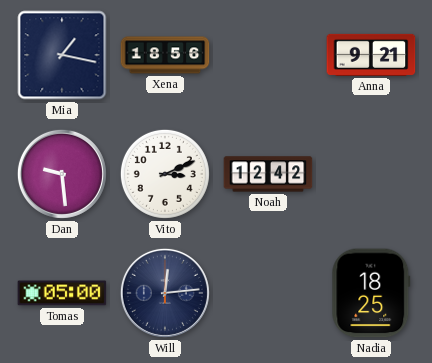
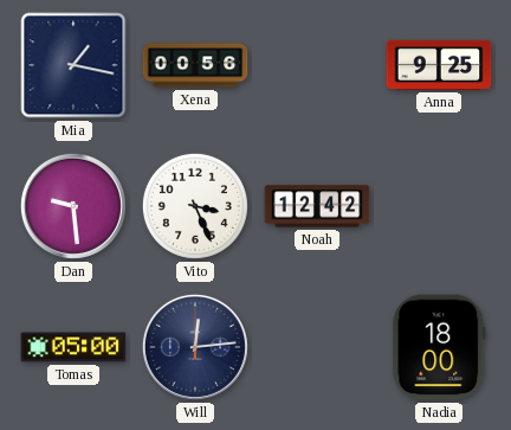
Xena: 18:56 -> 00:56
Anna: 9:21 -> 9:25
Vito: 3:11 -> 3:26
Nadia: 18:25 -> 18:00
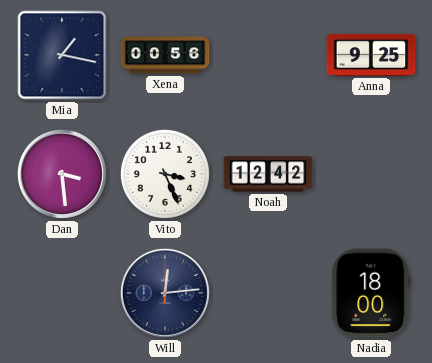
Dan: 9:29 -> 3:29
Tomas: 05:00 -> none
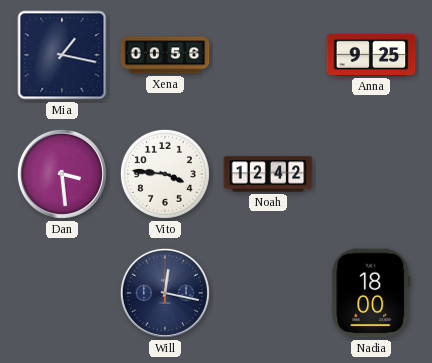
Vito: 3:26 -> 3:46
Will: 12:14 -> 12:17
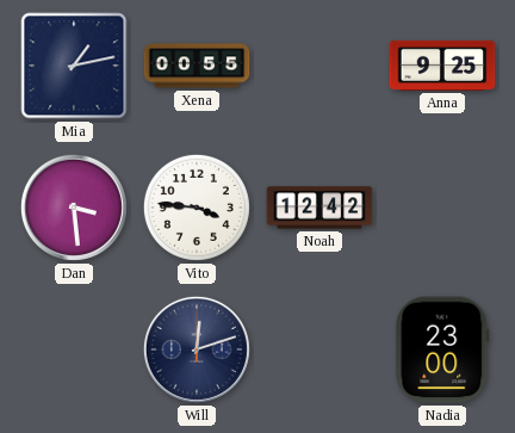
Mia: 1:17 -> 1:13
Xena: 00:56 -> 00:55
Will: 12:17 -> 12:12
Nadia: 18:00 -> 23:00
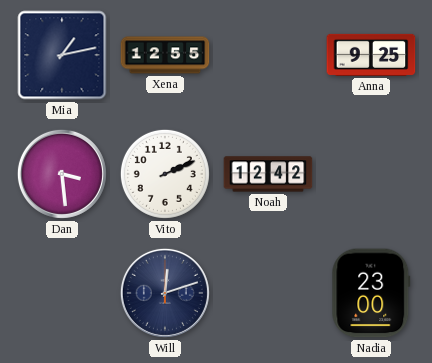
Xena: 00:55 -> 12:55
Vito: 3:46 -> 2:11
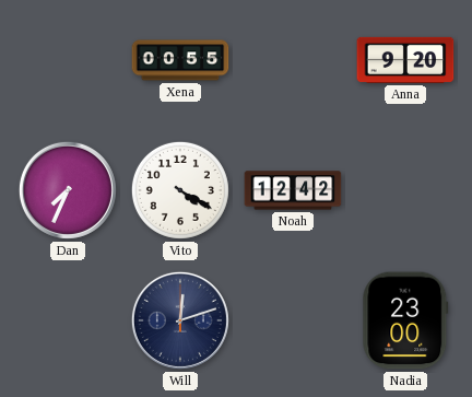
Mia: 1:13 -> none
Xena: 12:55 -> 00:55
Anna: 9:25 -> 9:20
Dan: 3:29 -> 7:34
Vito: 2:11 -> 4:20
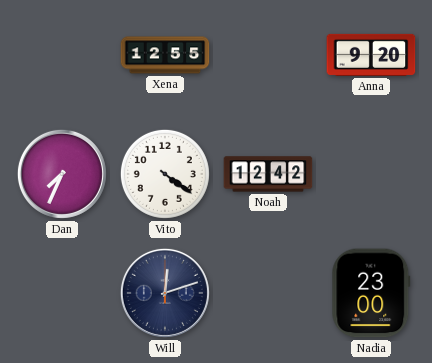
Xena: 00:55 -> 12:55
Vito: 4:20 -> 4:21
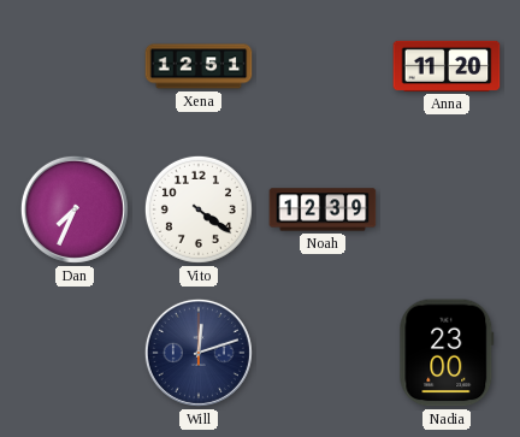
Xena: 12:55 -> 12:51
Anna: 9:20 -> 11:20
Noah: 12:42 -> 12:39
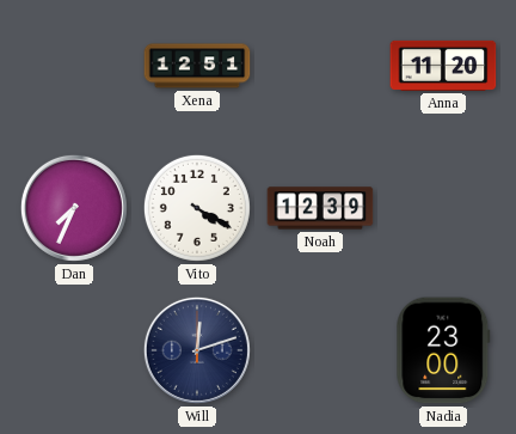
Vito: 4:21 -> 4:20
